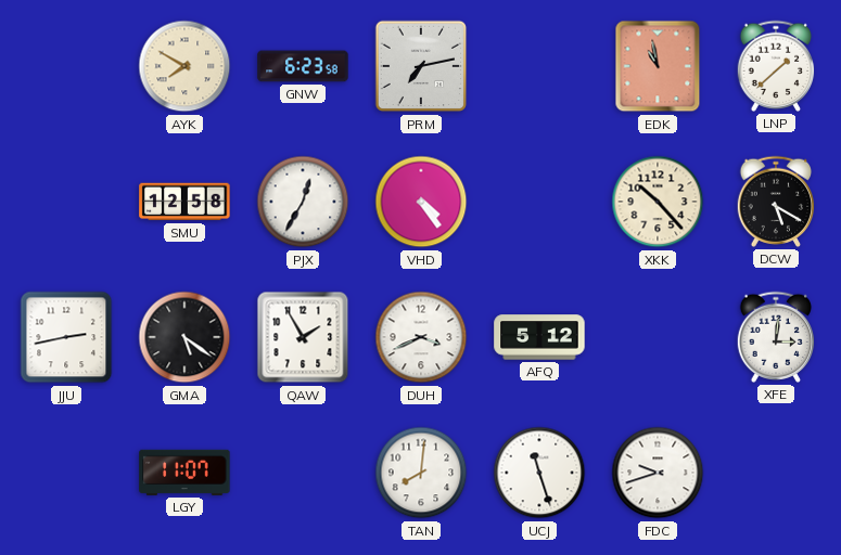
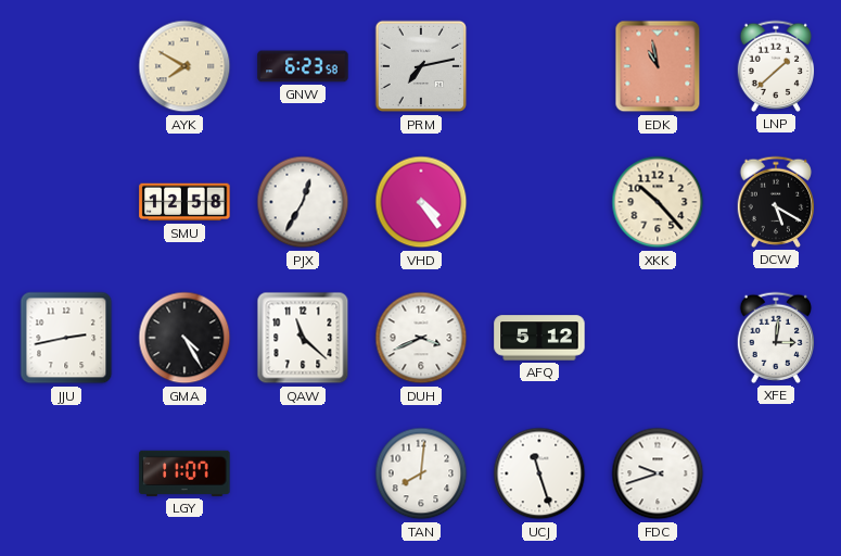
GMA: 5:21 -> 4:25
QAW: 1:55 -> 11:22
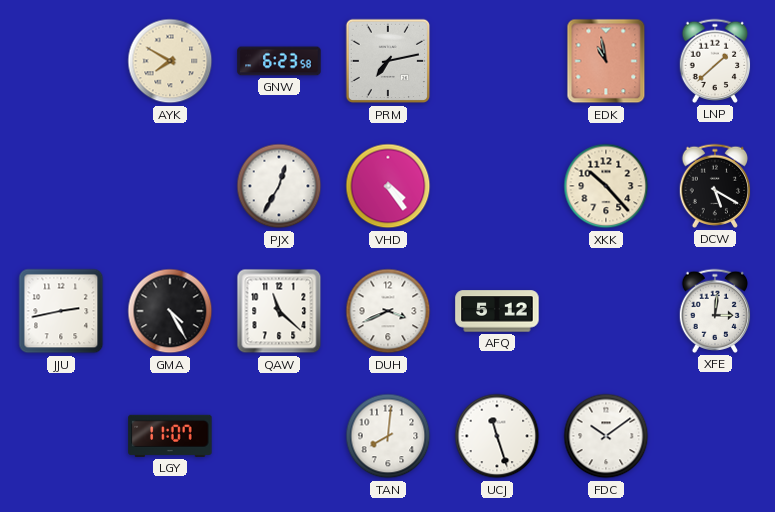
SMU: 12:58 -> none
FDC: 9:42 -> 10:09
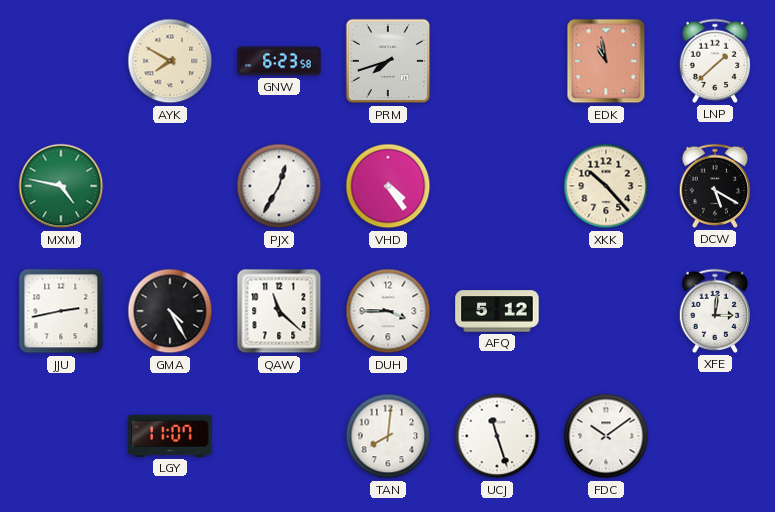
PRM: 7:13 -> 7:42
MXM: none -> 4:47
DUH: 3:41 -> 3:45
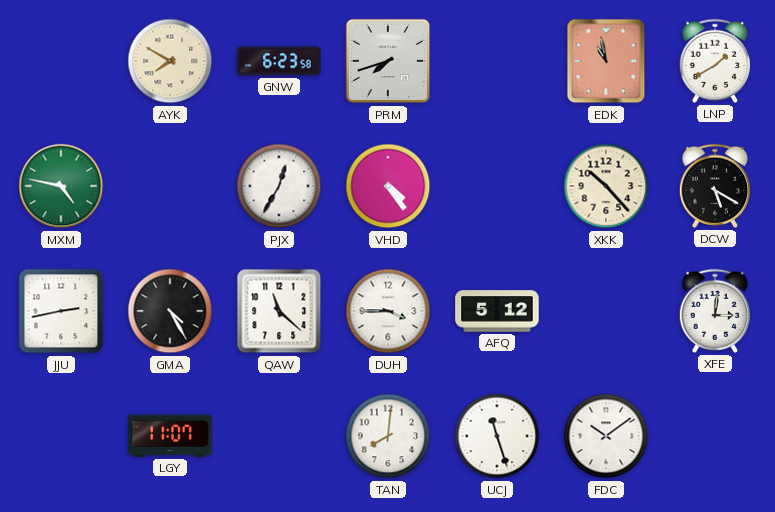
LNP: 1:38 -> 1:40
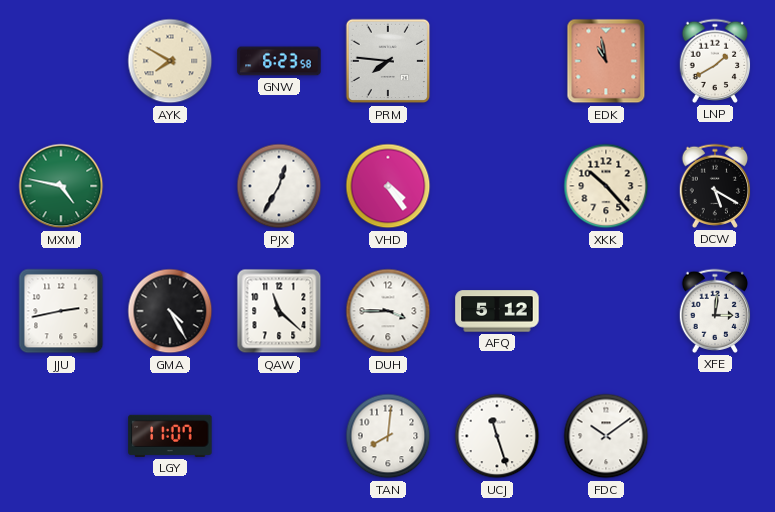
PRM: 7:42 -> 7:46
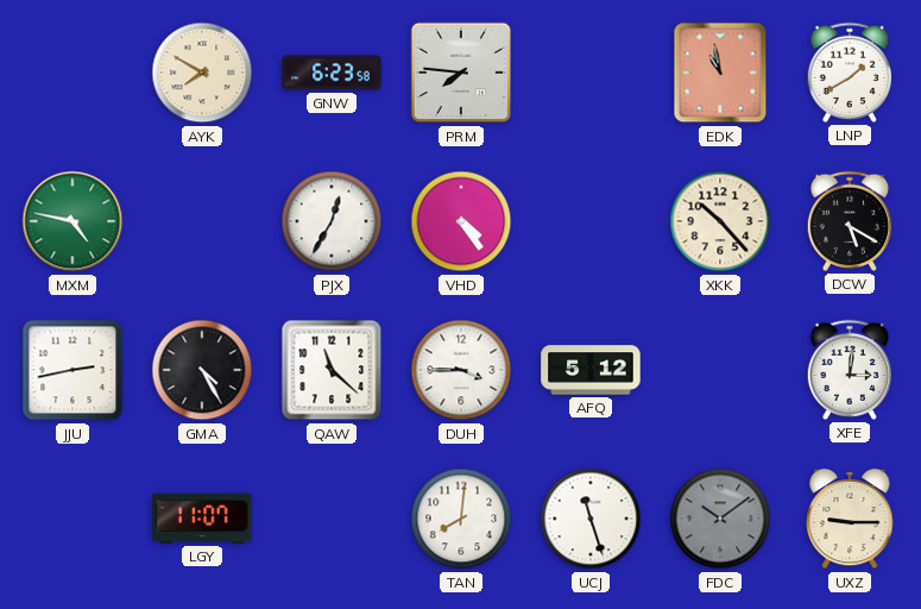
FDC dial: white -> grey
UXZ: none -> 9:15
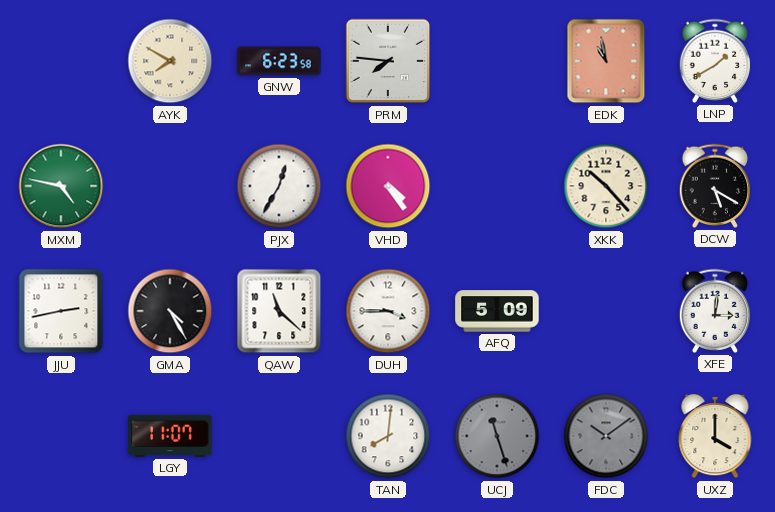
AFQ: 5:12 -> 5:09
UCJ dial: white -> grey
UXZ: 9:15 -> 4:00
